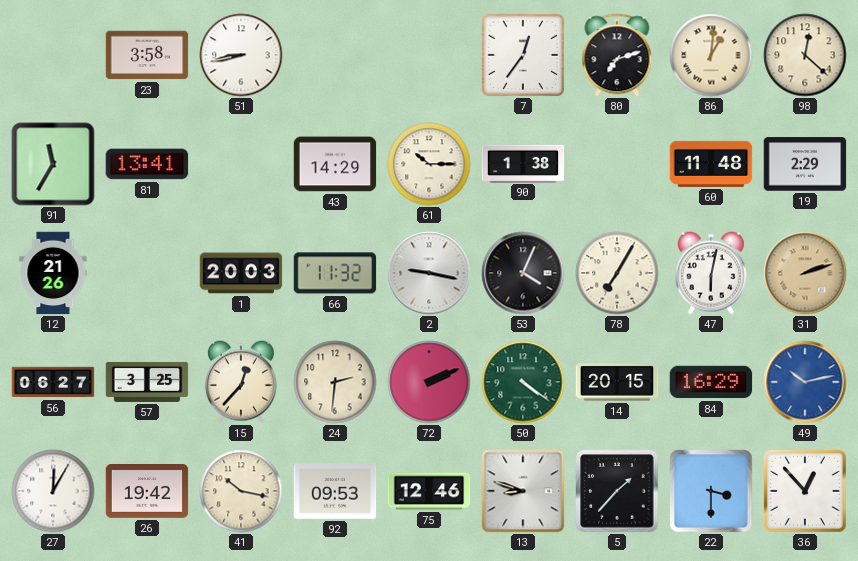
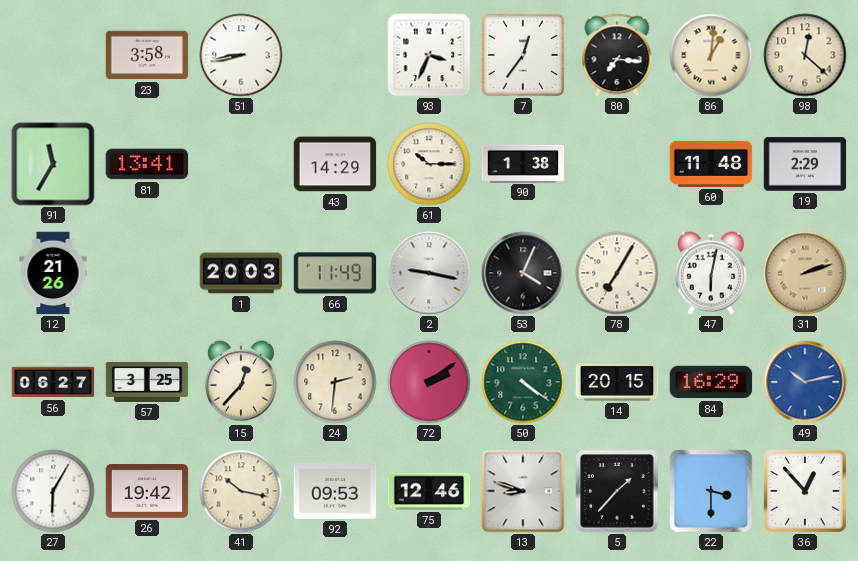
93: none -> 3:34
80: 7:12 -> 7:16
66: 11:32 -> 11:49
72: 2:11 -> 2:09
27: 12:05 -> 6:05
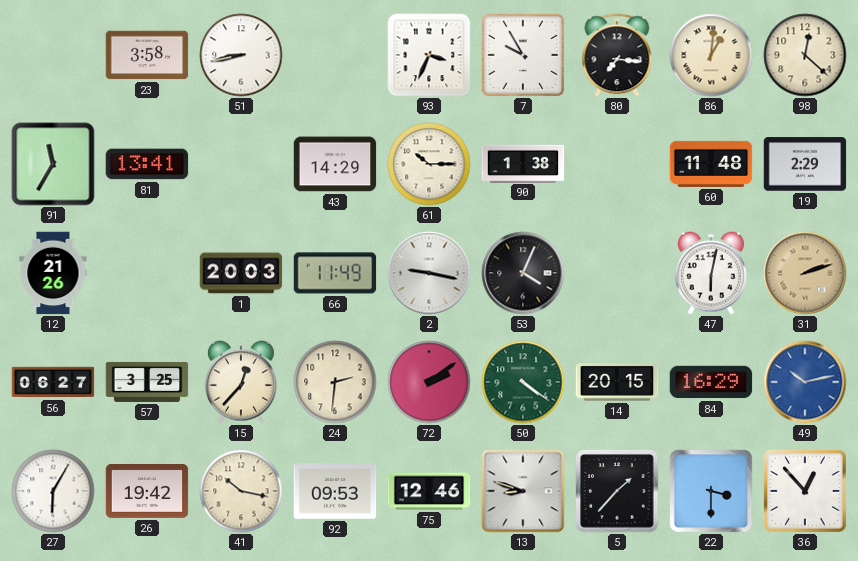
7: 12:36 -> 9:55
78: 7:05 -> none
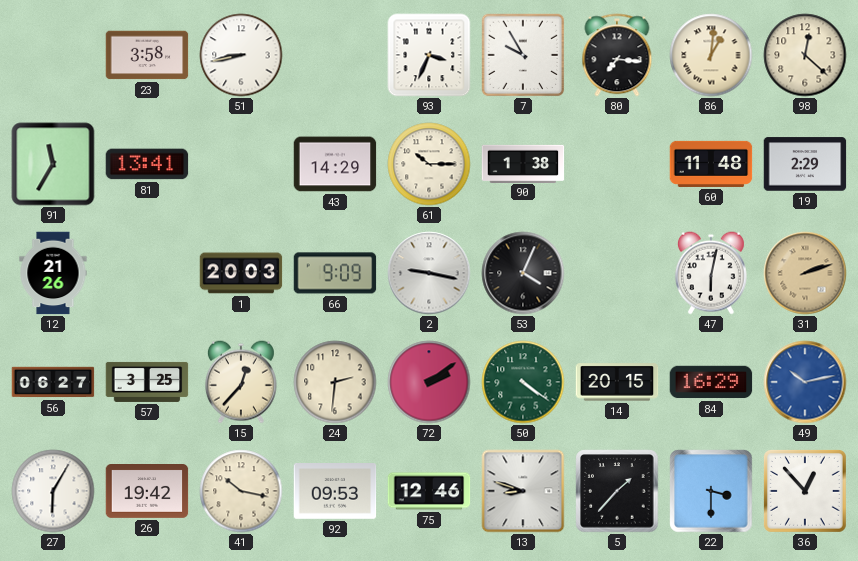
66: 11:49 -> 9:09
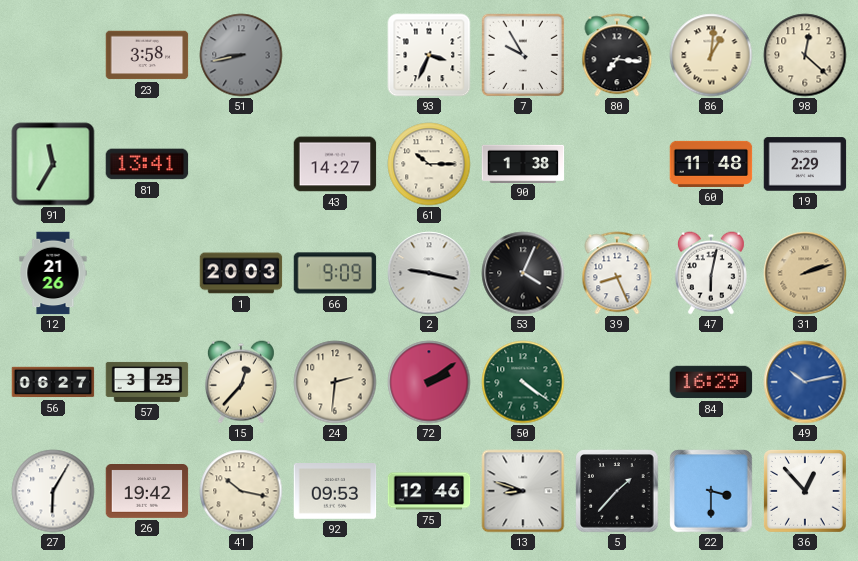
51 dial: white -> grey
43: 14:29 -> 14:27
39: none -> 8:26
14: 20:15 -> none
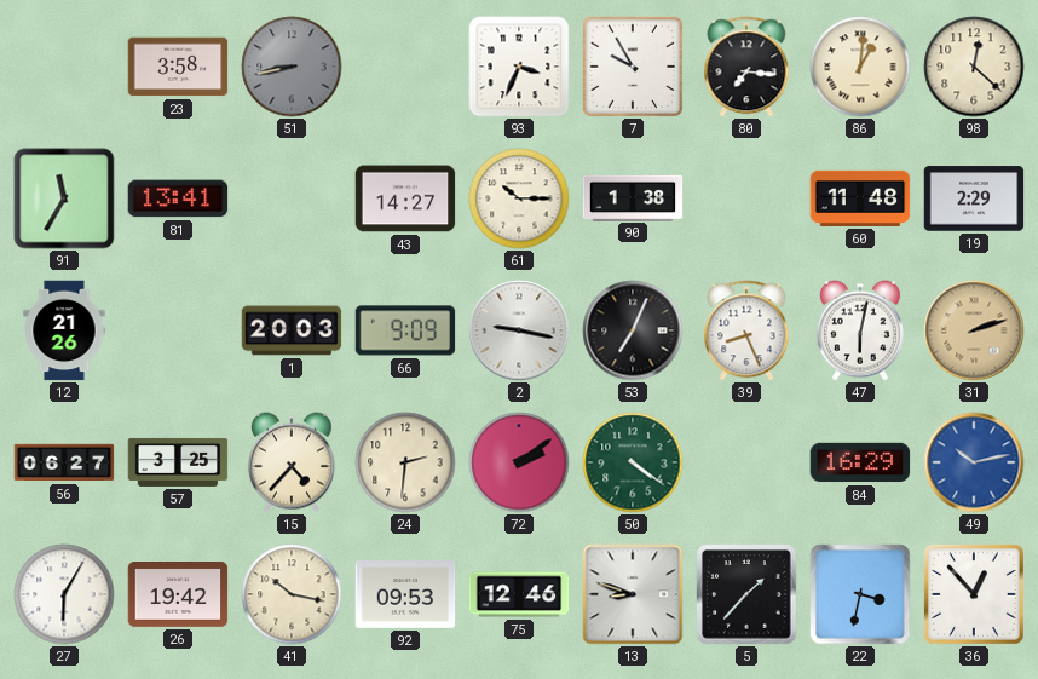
53: 4:04 -> 7:04
15: 12:37 -> 4:37
22: 3:30 -> 3:32
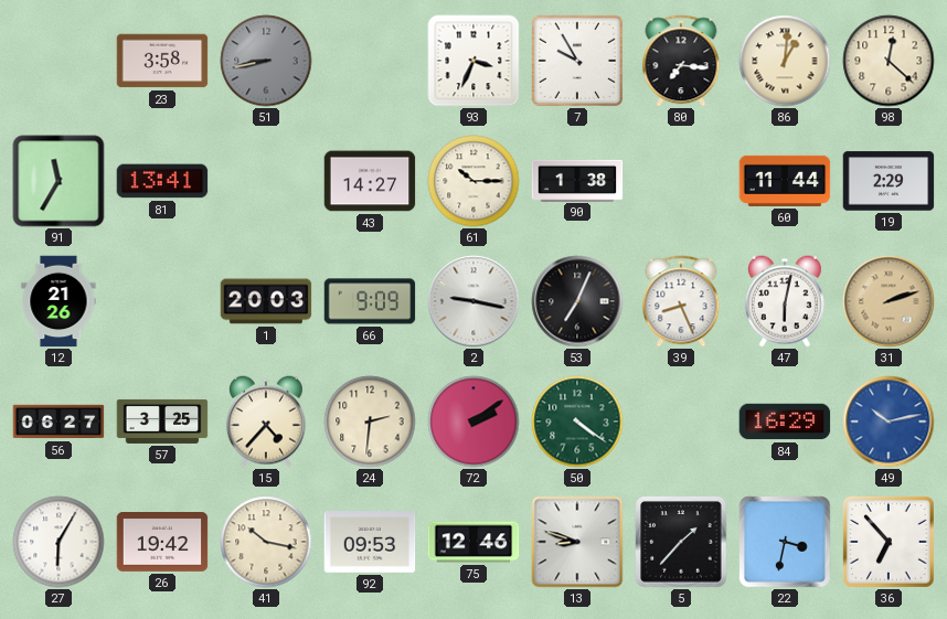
60: 11:48 -> 11:44
36: 12:53 -> 6:53
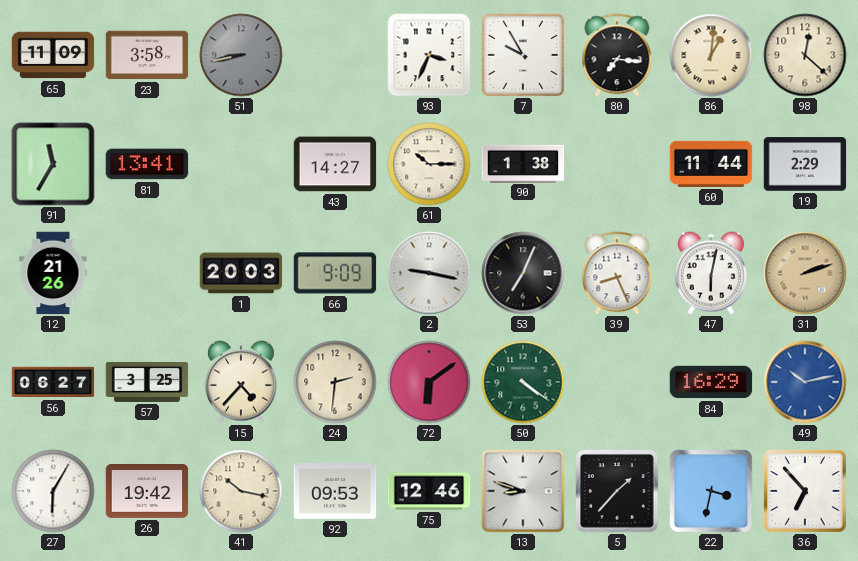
65: none -> 11:09
72: 2:09 -> 6:09
